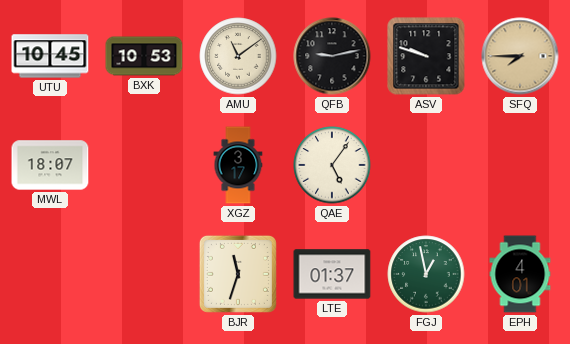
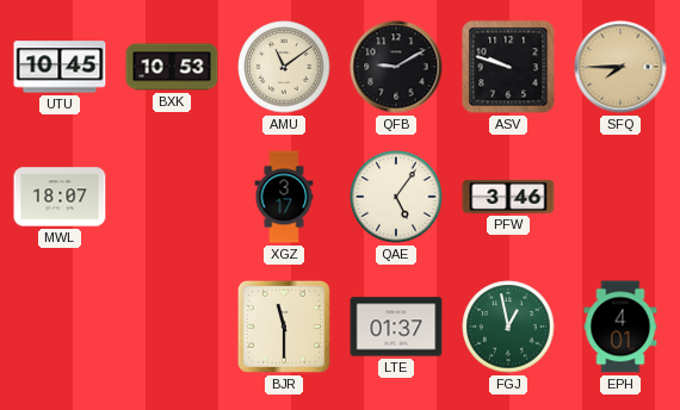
QFB: 9:13 -> 9:10
PFW: none -> 3:46
BJR: 11:33 -> 11:30
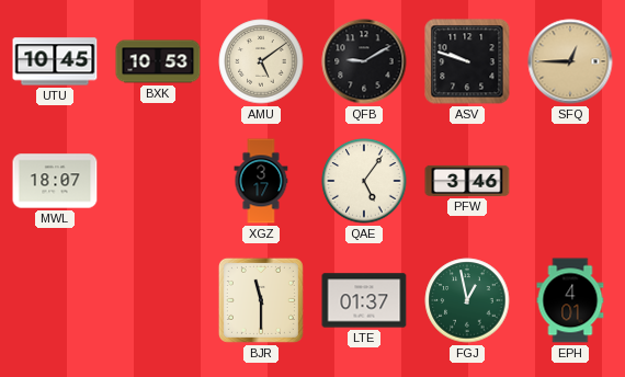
AMU: 11:09 -> 5:09
SFQ: 7:45 -> 12:45
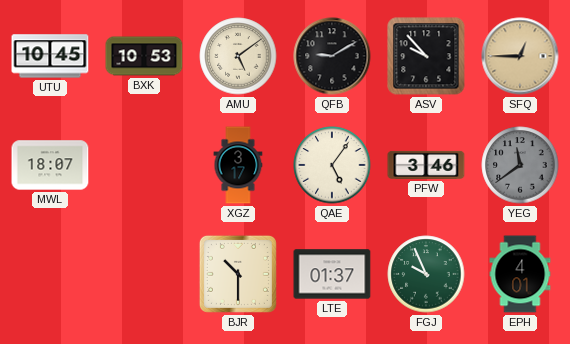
ASV: 9:48 -> 9:53
YEG: none -> 11:39
BJR: 11:30 -> 10:30
FGJ: 12:58 -> 9:56
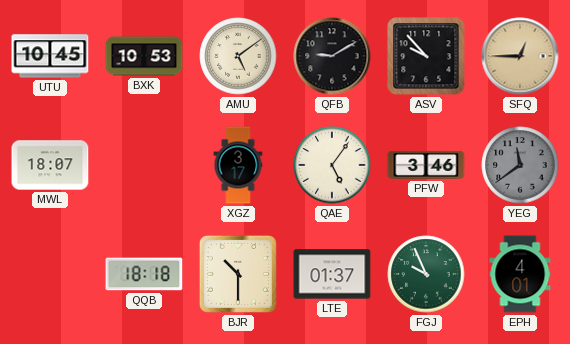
QQB: none -> 18:18
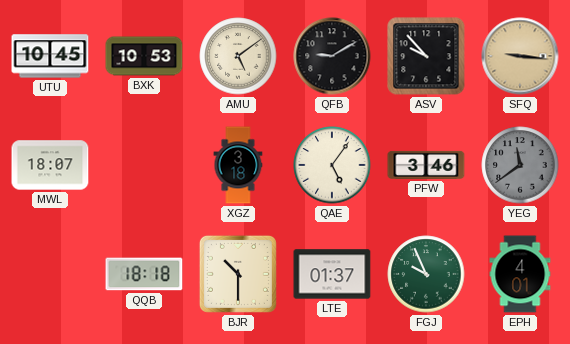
SFQ: 12:45 -> 9:16
XGZ: 3:17 -> 3:18
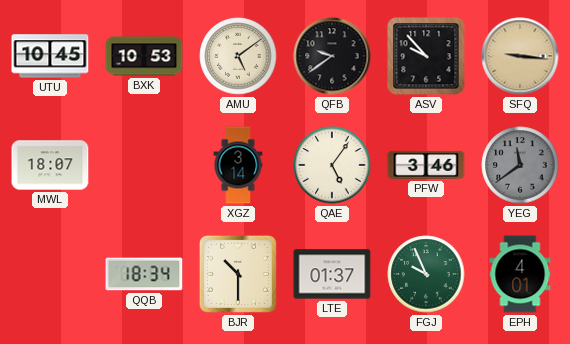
QFB: 9:10 -> 9:39
XGZ: 3:18 -> 3:14
QQB: 18:18 -> 18:34
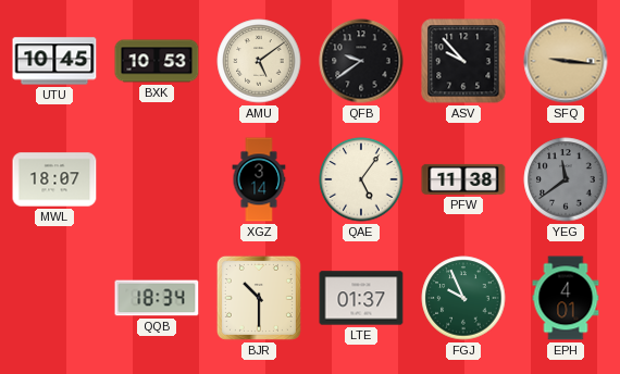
PFW: 3:46 -> 11:38
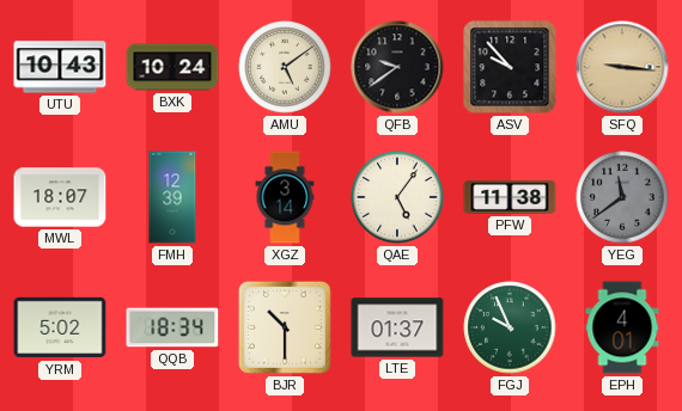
UTU: 10:45 -> 10:43
BXK: 10:53 -> 10:24
FMH: none -> 12:39
YRM: none -> 5:02
